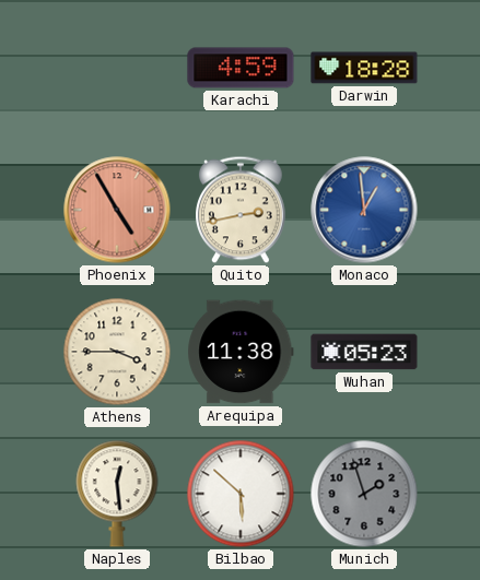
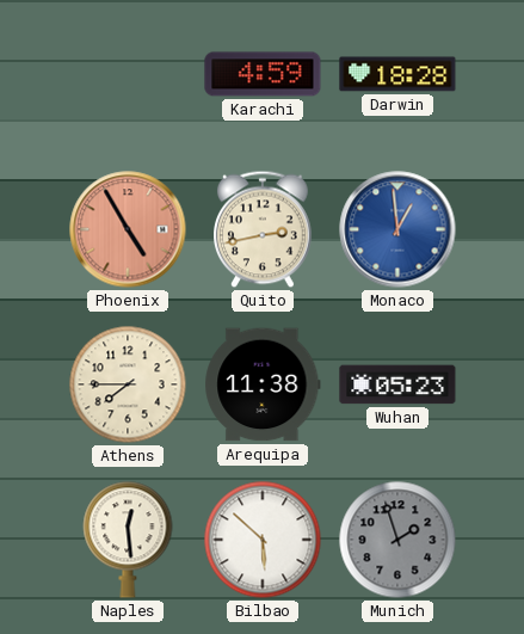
Athens: 3:45 -> 7:45
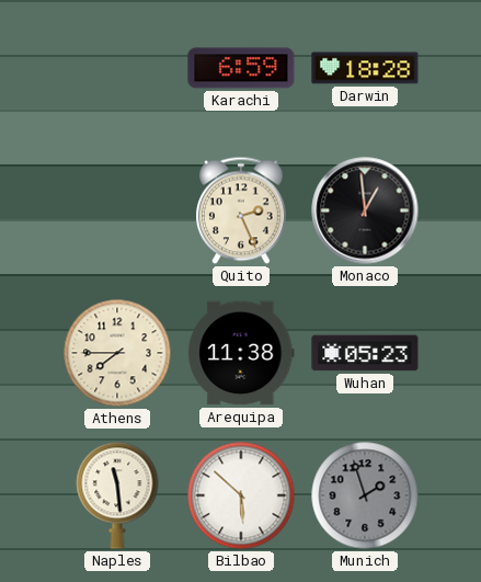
Karachi: 4:59 -> 6:59
Phoenix: 4:55 -> none
Quito: 2:43 -> 2:26
Monaco dial: blue -> black
Naples: 12:29 -> 11:29
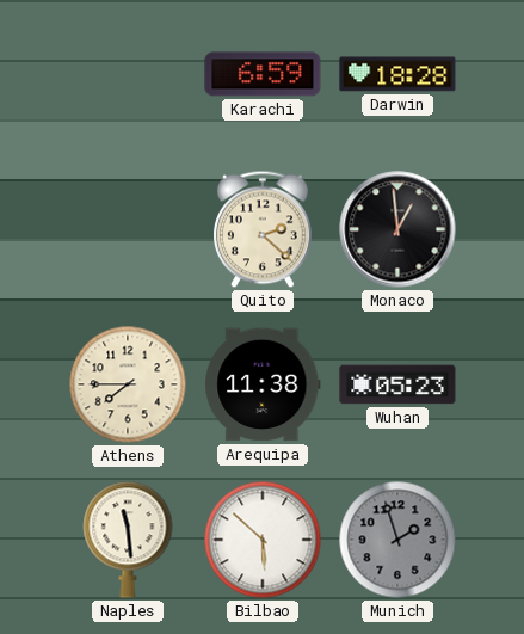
Quito: 2:26 -> 2:22
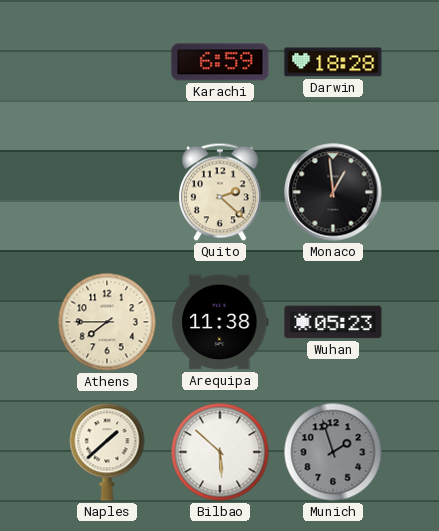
Naples: 11:29 -> 1:38
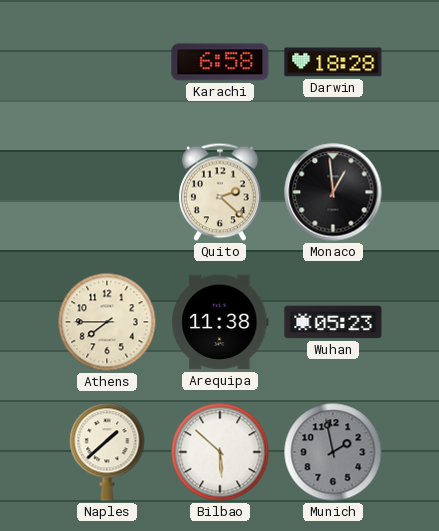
Karachi: 6:59 -> 6:58
Munich: 1:57 -> 1:58
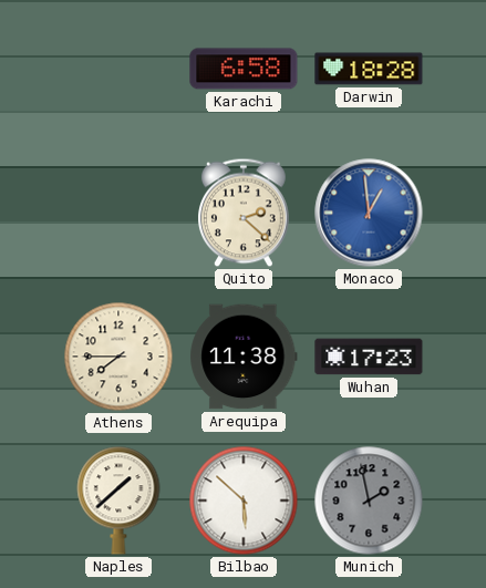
Monaco dial: black -> blue
Wuhan: 05:23 -> 17:23
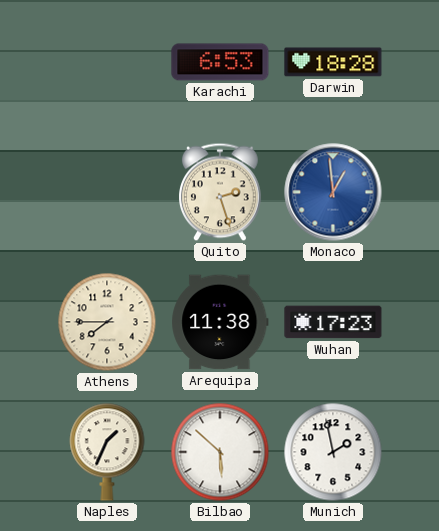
Karachi: 6:58 -> 6:53
Quito: 2:22 -> 2:27
Naples: 1:38 -> 1:34
Munich dial: grey -> white
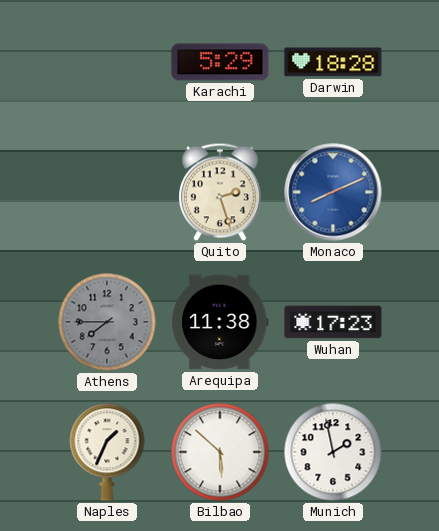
Karachi: 6:53 -> 5:29
Monaco: 12:59 -> 8:11
Athens dial: cream -> grey
